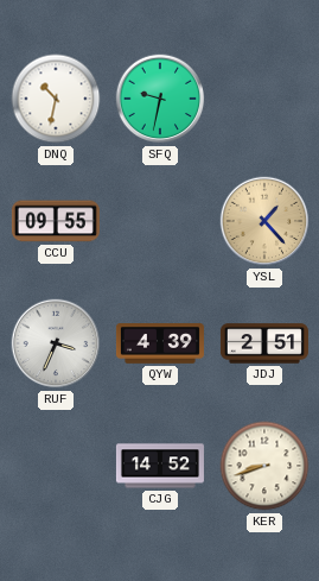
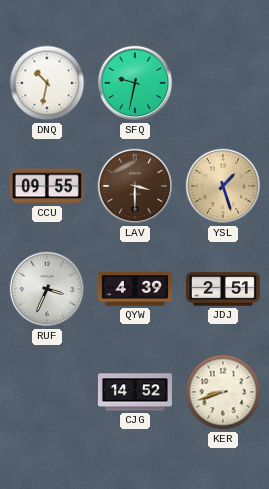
LAV: none -> 3:30
YSL: 1:23 -> 1:27
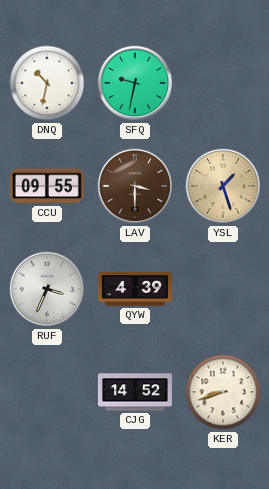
JDJ: 2:51 -> none
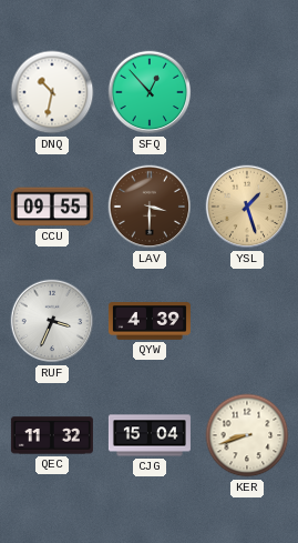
SFQ: 9:32 -> 12:53
QEC: none -> 11:32
CJG: 14:52 -> 15:04
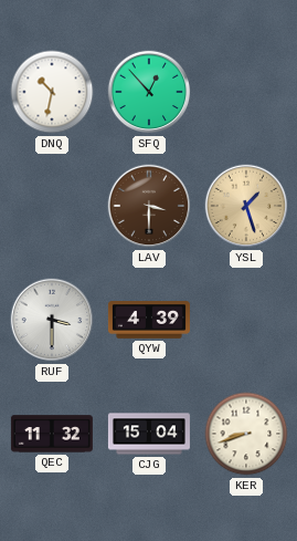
CCU: 09:55 -> none
RUF: 3:34 -> 3:30
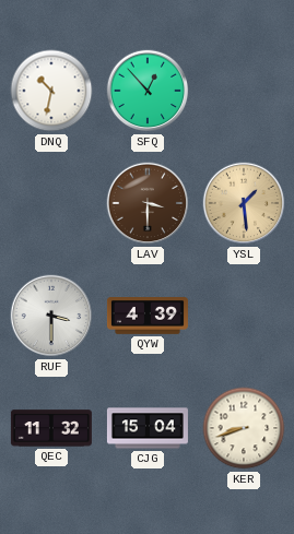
YSL: 1:27 -> 1:29
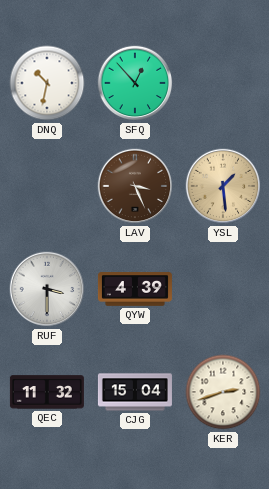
LAV: 3:30 -> 3:26
KER: 8:42 -> 2:42
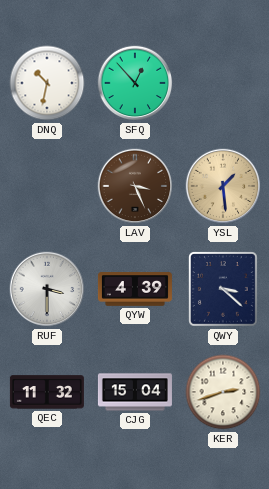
QWY: none -> 3:22
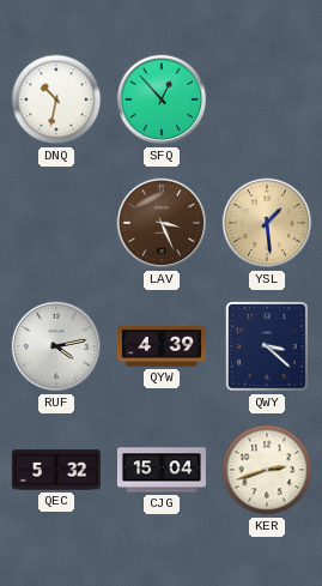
RUF: 3:30 -> 4:13
QEC: 11:32 -> 5:32
